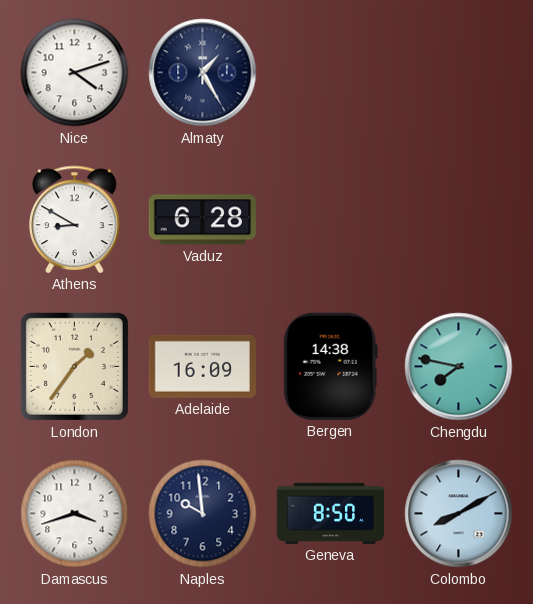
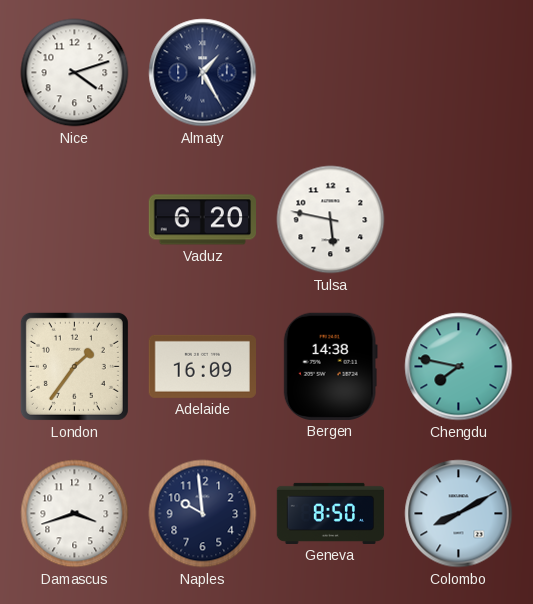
Athens: 8:50 -> none
Vaduz: 6:28 -> 6:20
Tulsa: none -> 5:47
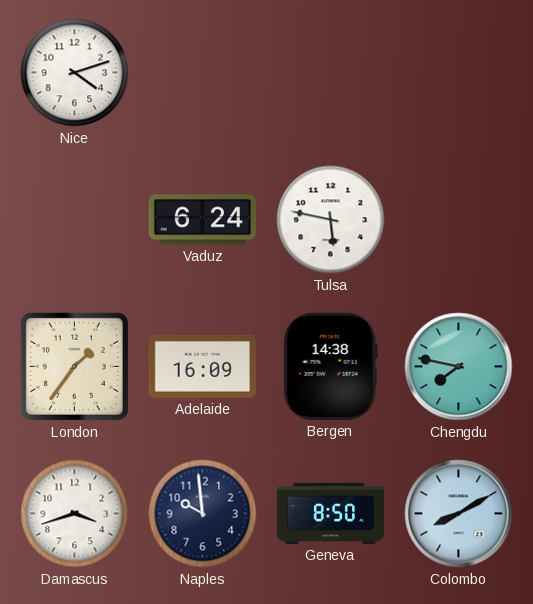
Almaty: 1:25 -> none
Vaduz: 6:20 -> 6:24
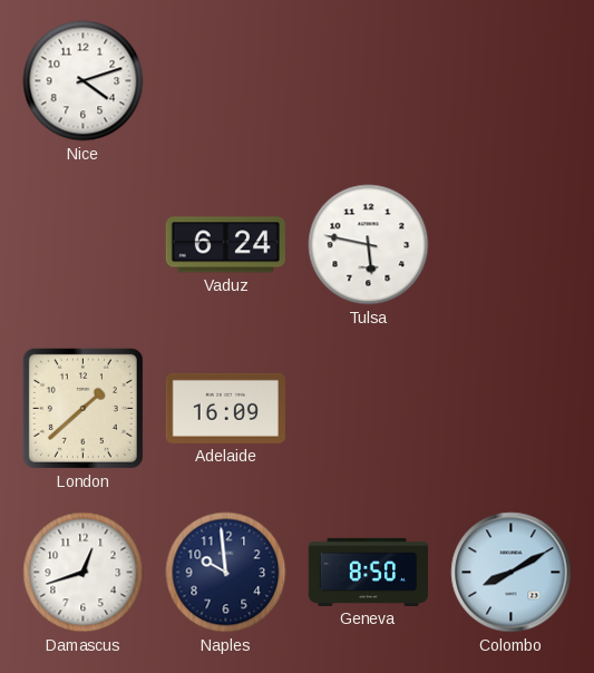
London: 1:36 -> 1:38
Bergen: 14:38 -> none
Chengdu: 7:47 -> none
Damascus: 3:42 -> 12:42
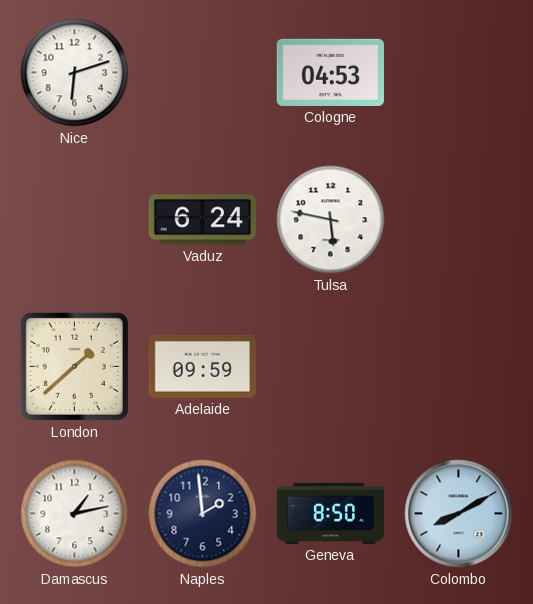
Nice: 4:12 -> 6:12
Cologne: none -> 04:53
Adelaide: 16:09 -> 09:59
Damascus: 12:42 -> 1:13
Naples: 9:59 -> 1:59
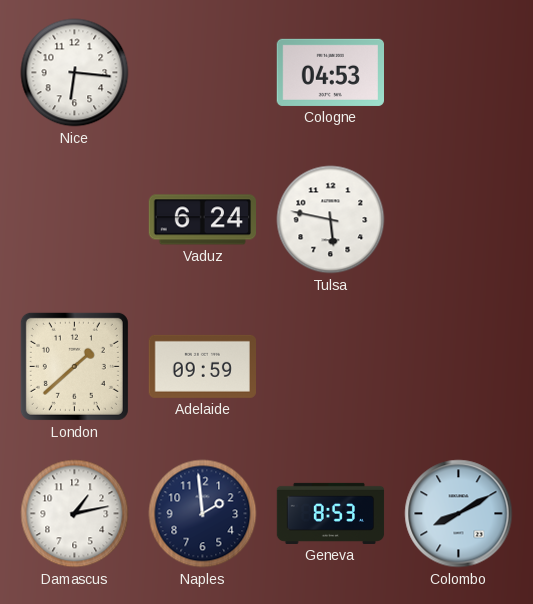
Nice: 6:12 -> 6:16
Geneva: 8:50 -> 8:53
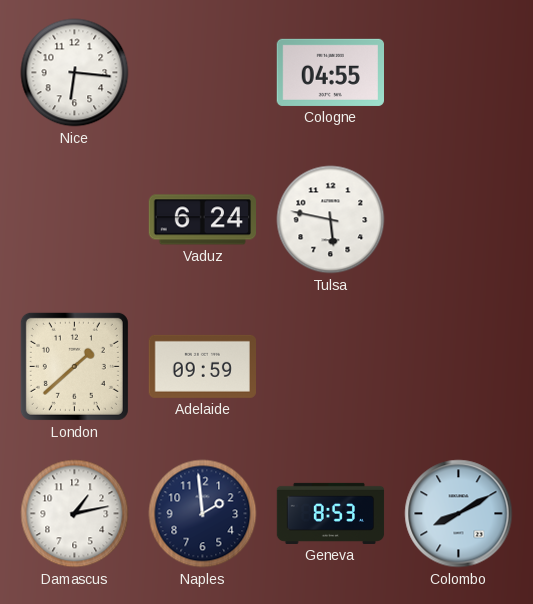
Cologne: 04:53 -> 04:55
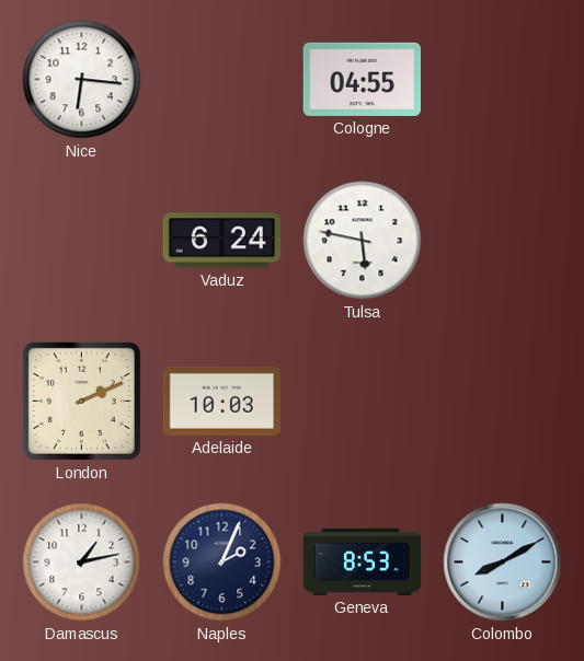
London: 1:38 -> 2:11
Adelaide: 09:59 -> 10:03
Naples: 1:59 -> 2:04
